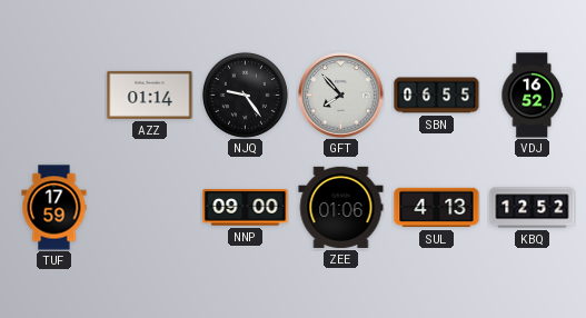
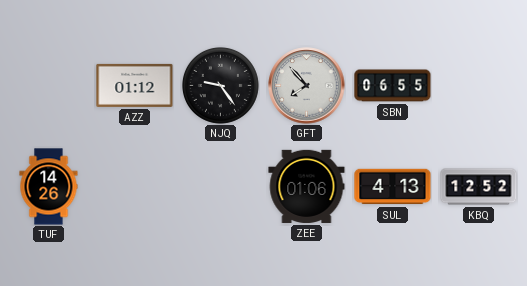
AZZ: 01:14 -> 01:12
VDJ: 16:52 -> none
TUF: 17:59 -> 14:26
NNP: 09:00 -> none
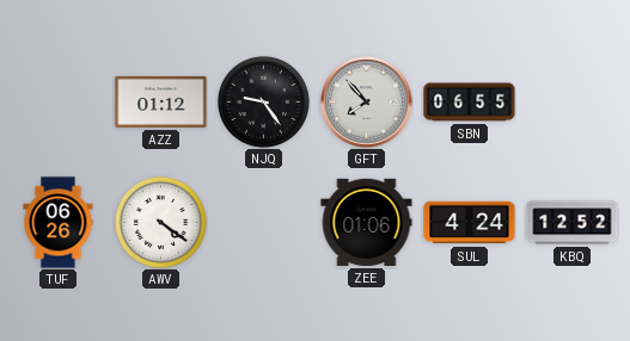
TUF: 14:26 -> 06:26
AWV: none -> 4:21
SUL: 4:13 -> 4:24
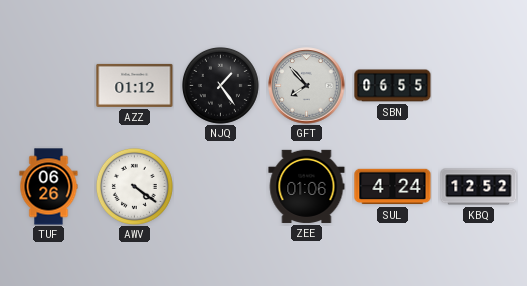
NJQ: 9:24 -> 1:24
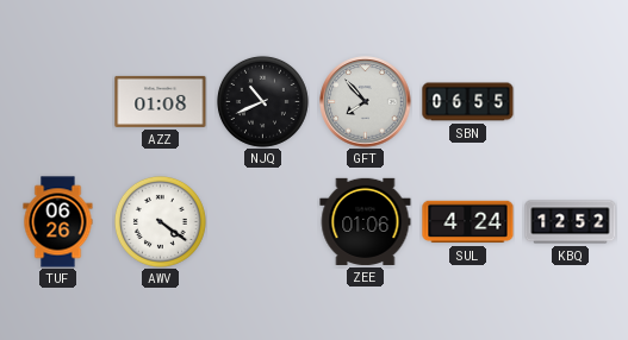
AZZ: 01:12 -> 01:08
NJQ: 1:24 -> 10:41
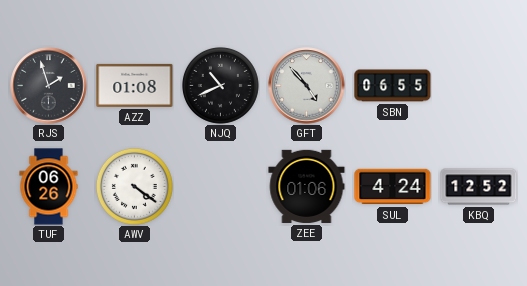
RJS: none -> 1:57
GFT: 7:53 -> 4:53
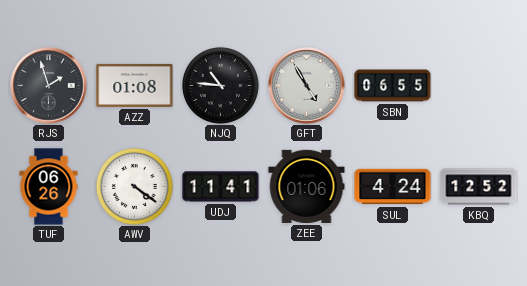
NJQ: 10:41 -> 10:46
GFT: 4:53 -> 4:55
UDJ: none -> 11:41
